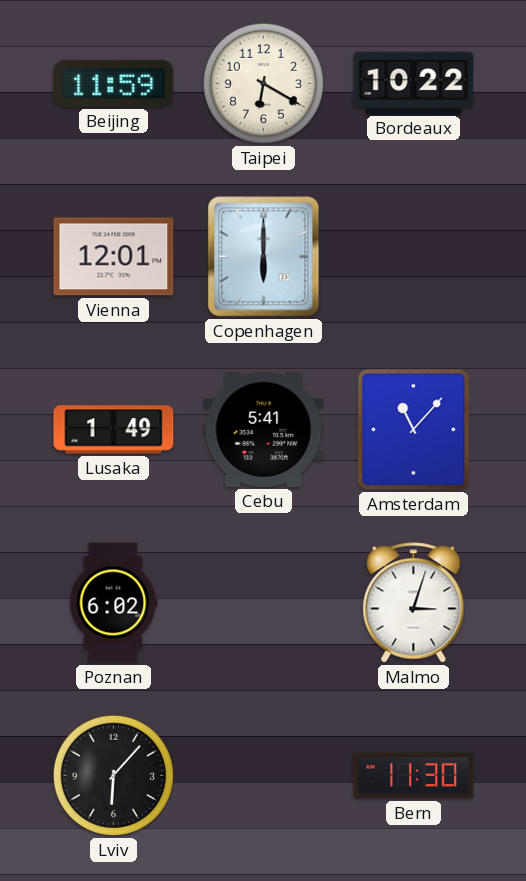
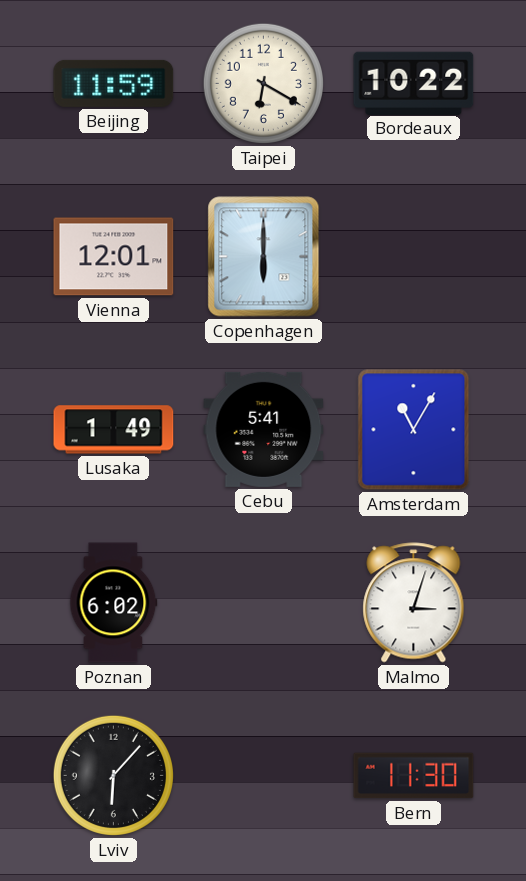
Amsterdam: 11:07 -> 11:05
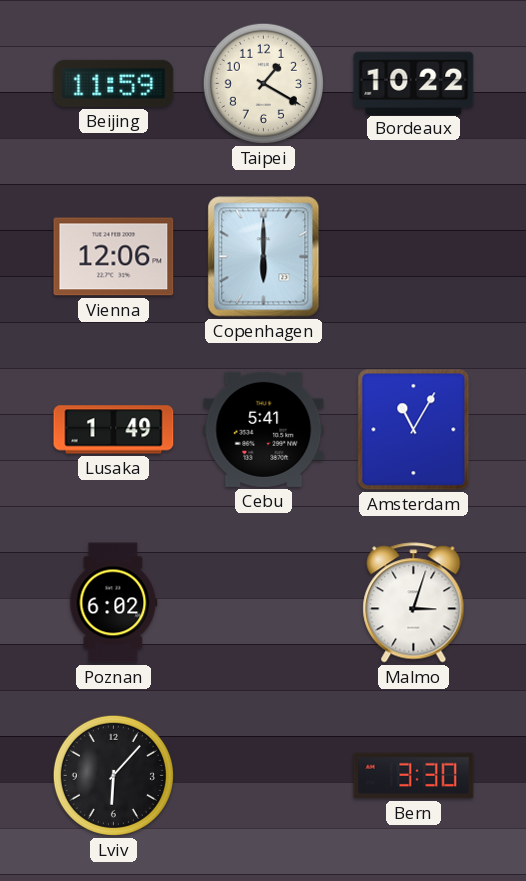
Taipei: 6:20 -> 1:20
Vienna: 12:01 -> 12:06
Bern: 11:30 -> 3:30
